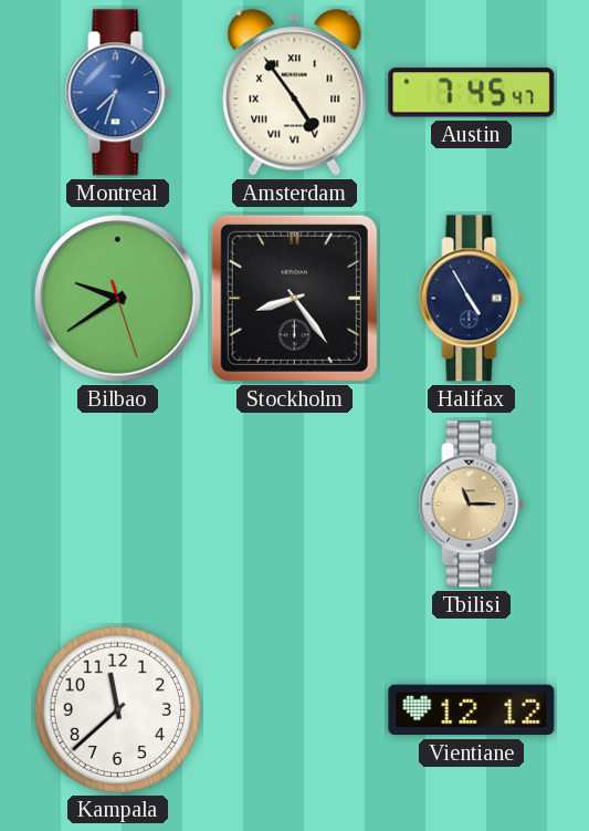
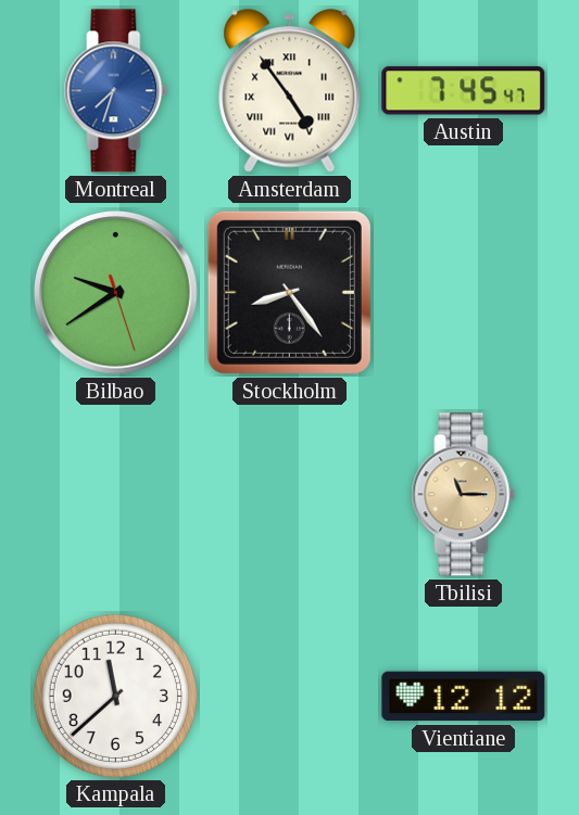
Halifax: 4:55 -> none
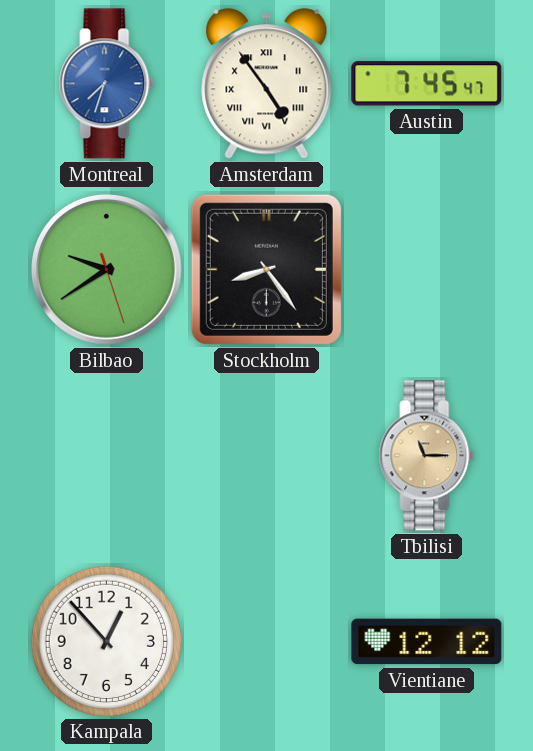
Kampala: 11:38 -> 12:53
